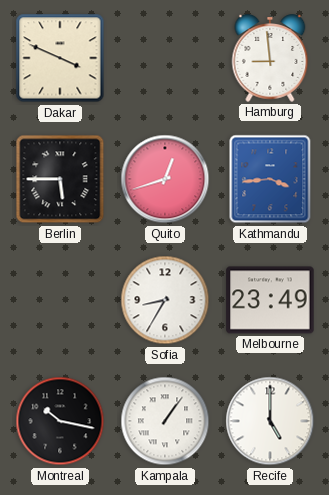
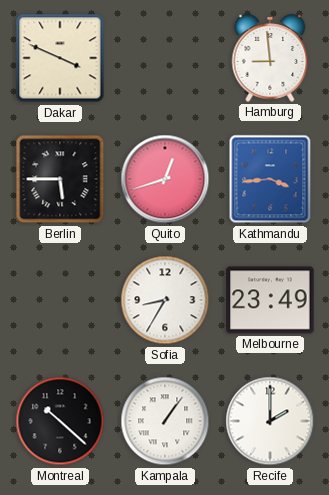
Montreal: 10:17 -> 10:22
Recife: 5:00 -> 2:00
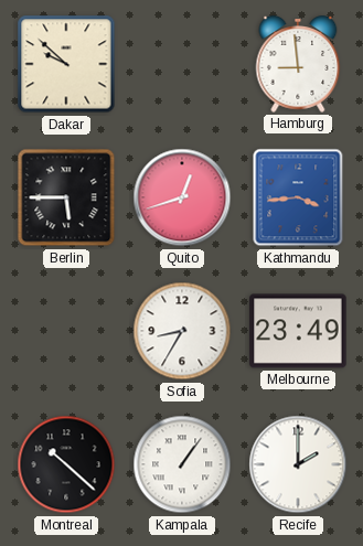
Dakar: 3:49 -> 9:52
